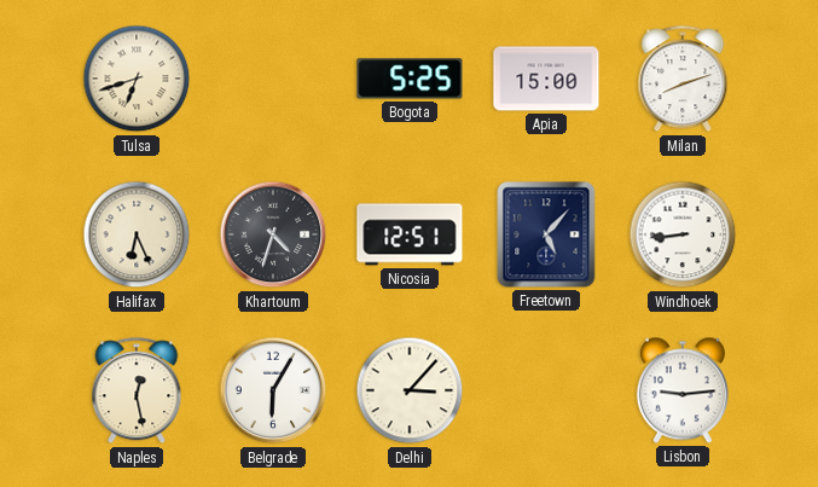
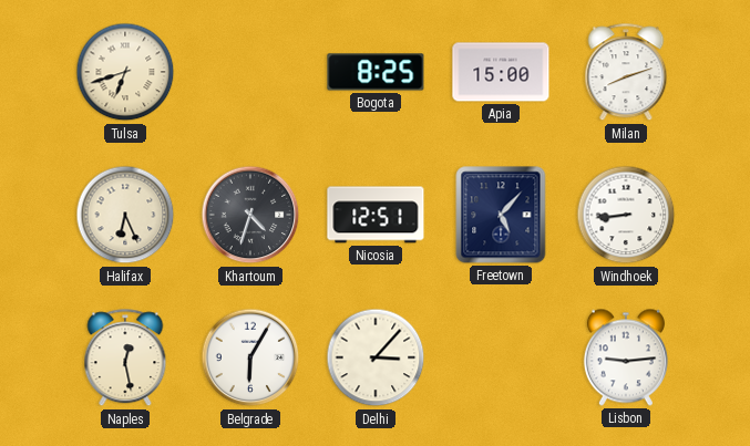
Bogota: 5:25 -> 8:25
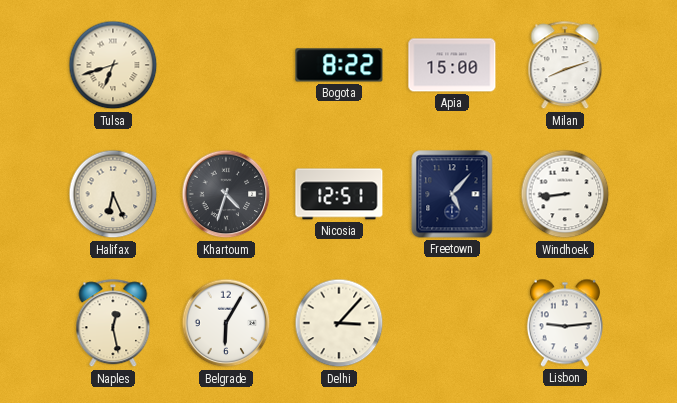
Bogota: 8:25 -> 8:22
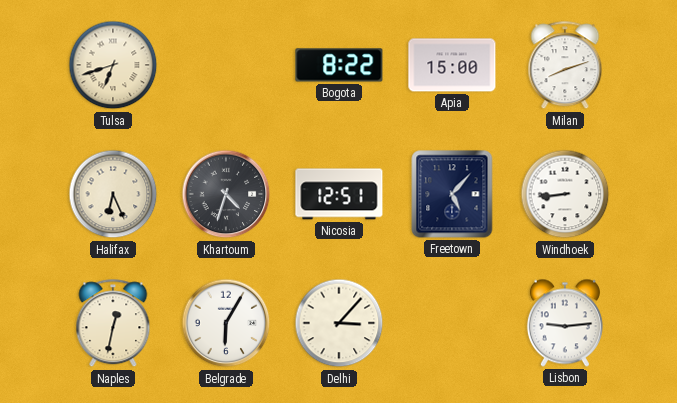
Naples: 12:28 -> 12:32
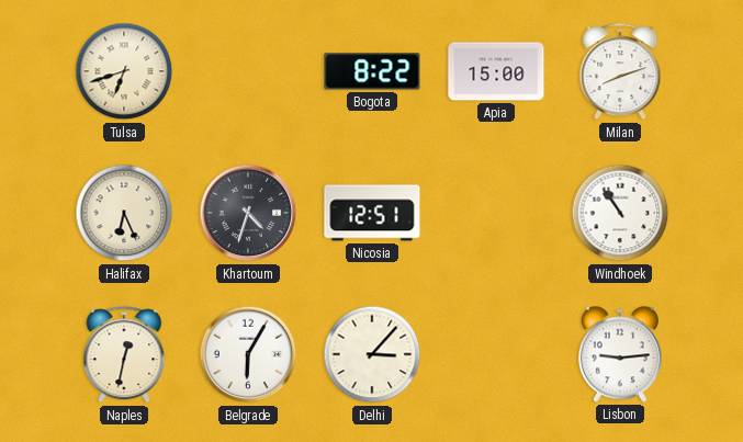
Freetown: 5:07 -> none
Windhoek: 8:44 -> 10:54
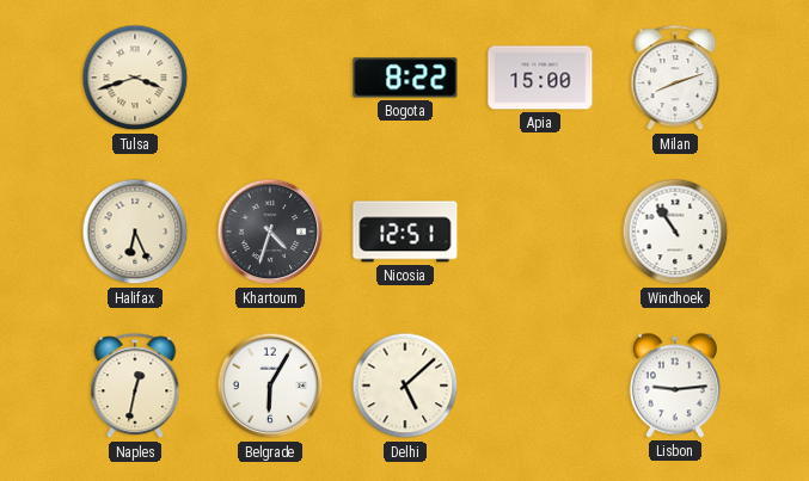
Tulsa: 6:42 -> 3:42
Delhi: 3:07 -> 5:08
